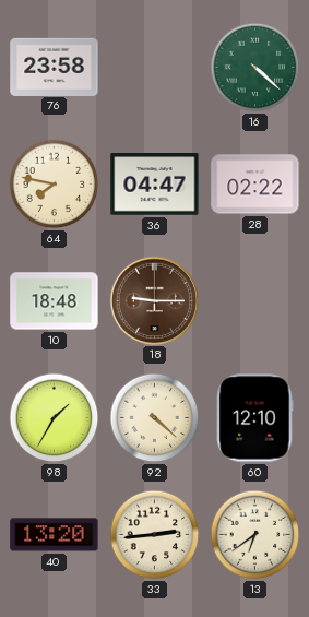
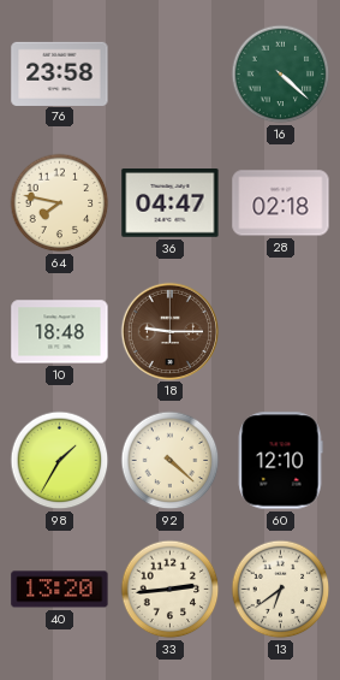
28: 02:22 -> 02:18
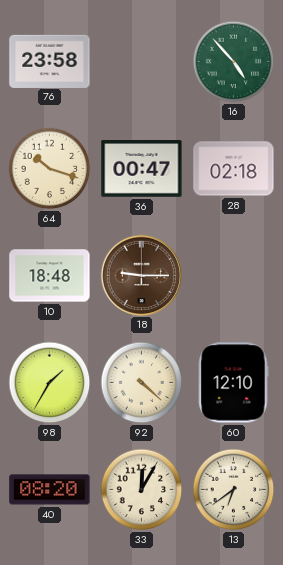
16: 4:22 -> 4:53
64: 7:47 -> 10:18
36: 04:47 -> 00:47
40: 13:20 -> 08:20
33: 2:44 -> 12:05
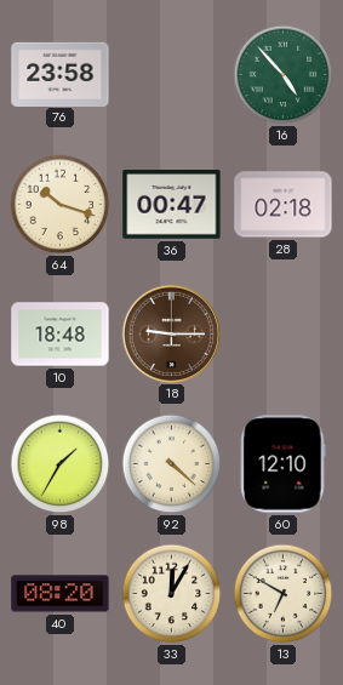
13: 6:39 -> 6:50
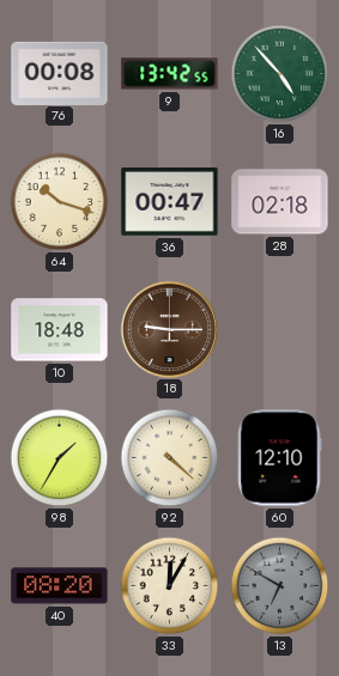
76: 23:58 -> 00:08
9: none -> 13:42
13 dial: cream -> grey
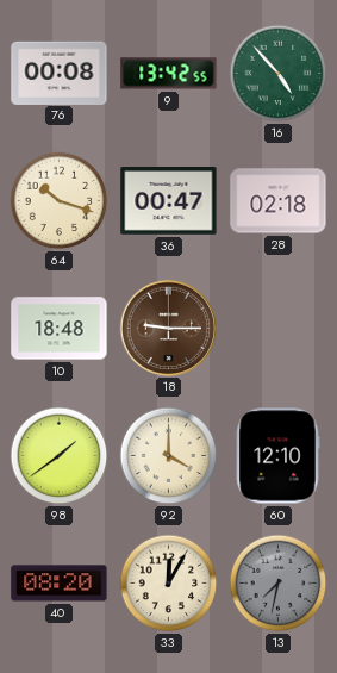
98: 1:35 -> 1:39
92: 4:22 -> 4:00
13: 6:50 -> 7:32
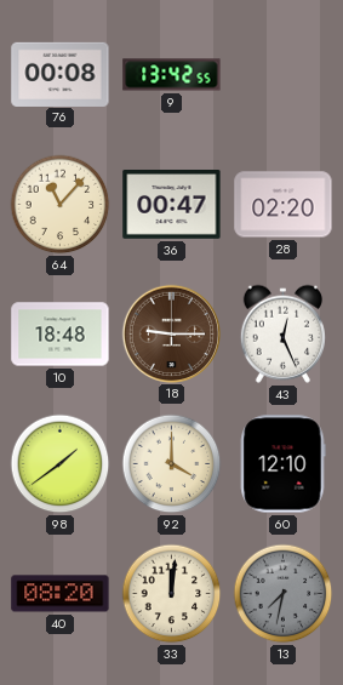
16: 4:53 -> none
64: 10:18 -> 11:07
28: 02:18 -> 02:20
43: none -> 12:26
33: 12:05 -> 12:01
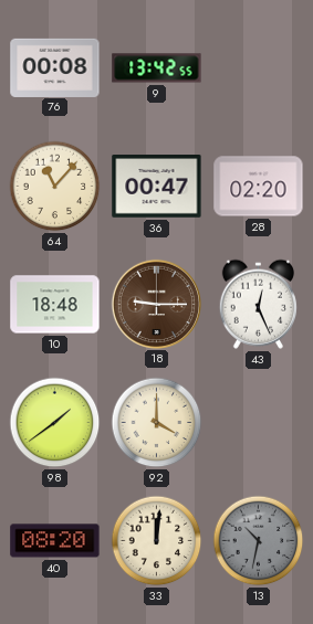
60: 12:10 -> none
13: 7:32 -> 10:32
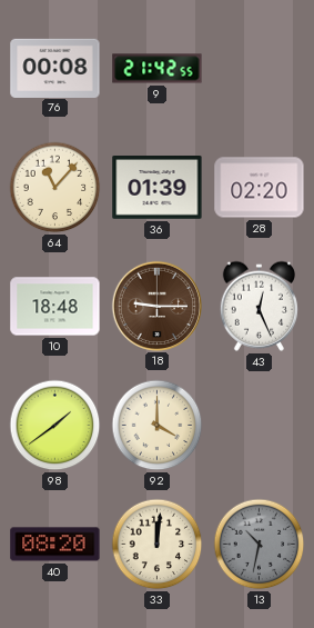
9: 13:42 -> 21:42
36: 00:47 -> 01:39
